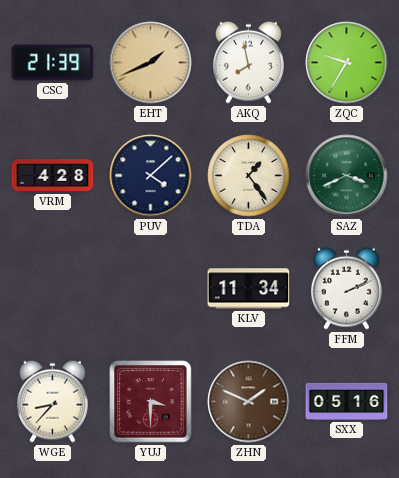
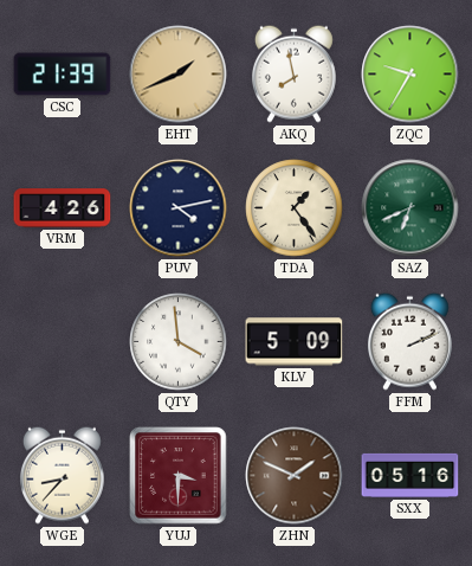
VRM: 4:28 -> 4:26
PUV: 4:08 -> 4:13
SAZ: 3:41 -> 6:41
QTY: none -> 3:59
KLV: 11:34 -> 5:09
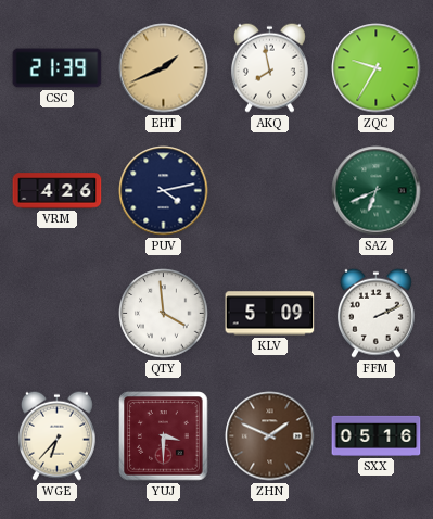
TDA: 1:24 -> none
WGE: 8:37 -> 6:37
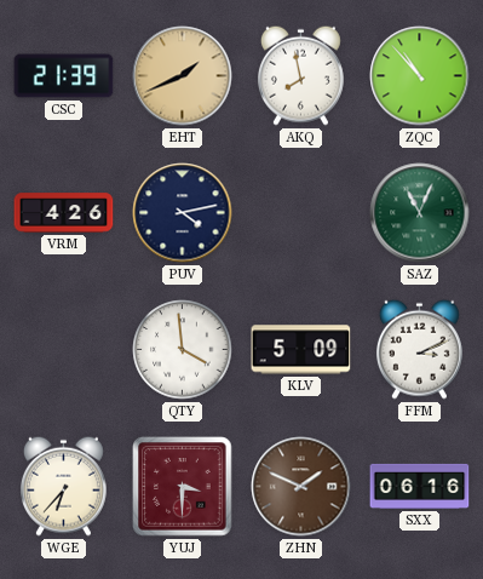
ZQC: 9:35 -> 10:53
SAZ: 6:41 -> 11:04
FFM: 2:11 -> 3:11
SXX: 05:16 -> 06:16
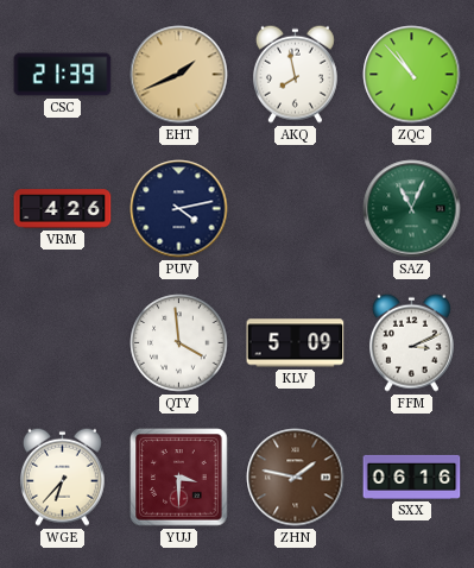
ZHN: 1:49 -> 1:47
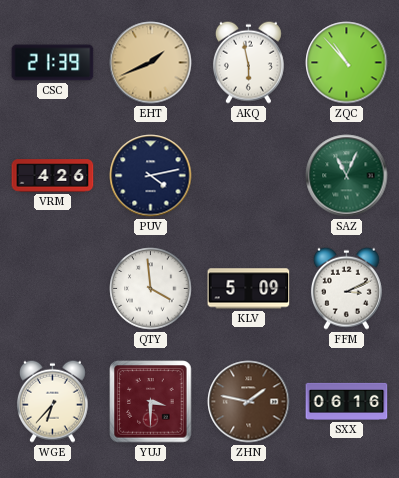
AKQ: 7:58 -> 5:58
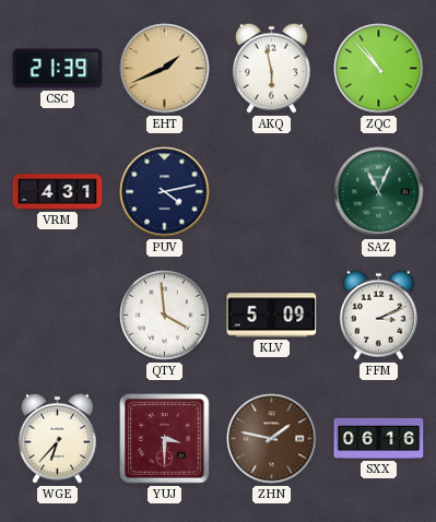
VRM: 4:26 -> 4:31
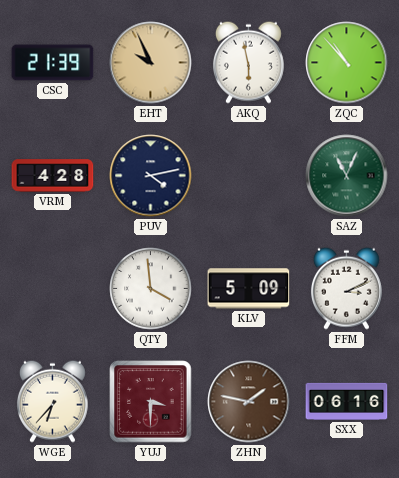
EHT: 1:41 -> 9:56
VRM: 4:31 -> 4:28
